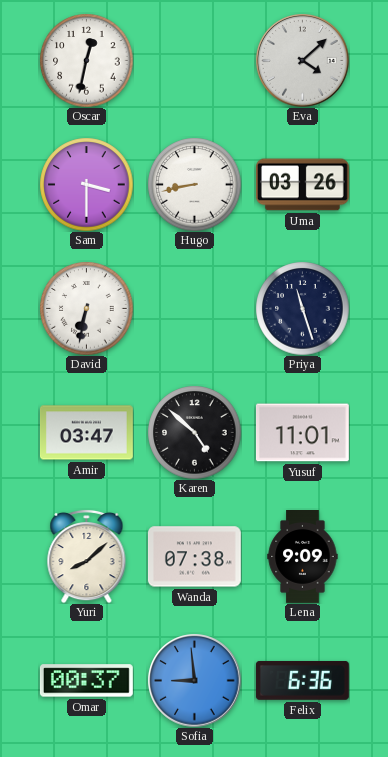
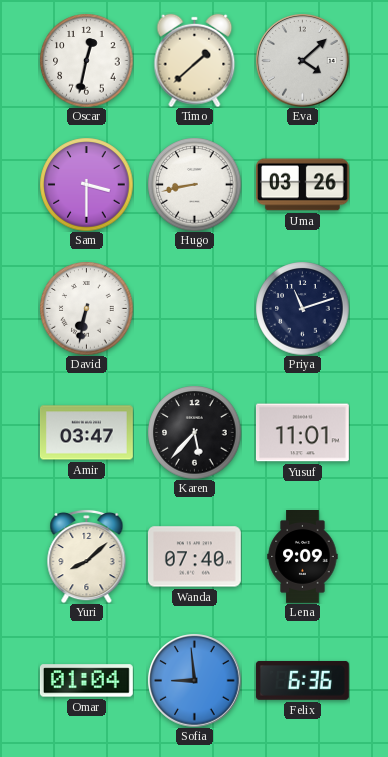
Timo: none -> 1:38
Priya: 11:27 -> 11:12
Karen: 4:52 -> 5:37
Wanda: 07:38 -> 07:40
Omar: 00:37 -> 01:04
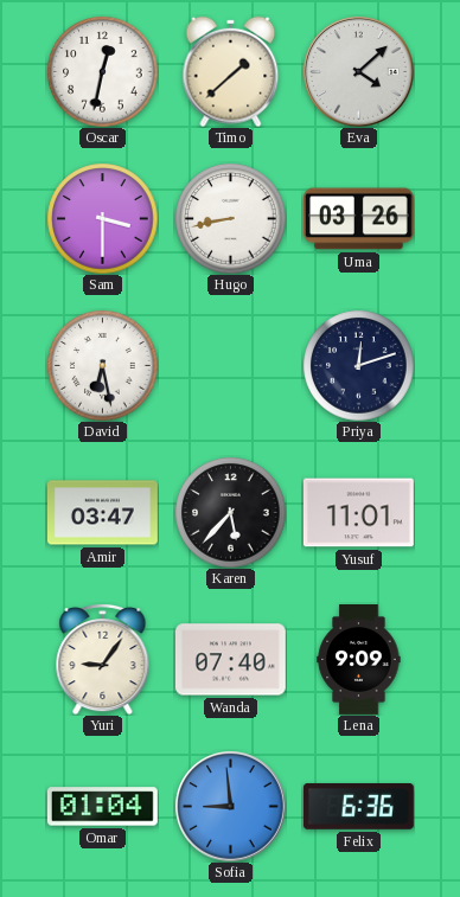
David: 6:32 -> 6:28
Priya: 11:12 -> 12:12
Yuri: 8:08 -> 9:06
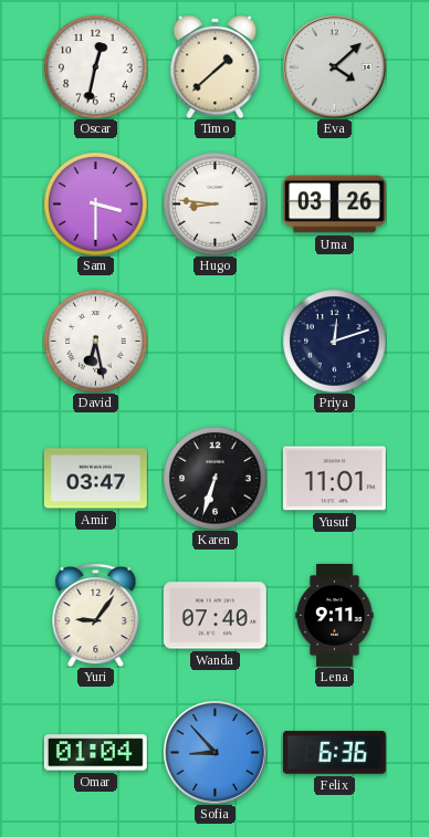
Hugo: 8:43 -> 8:46
Karen: 5:37 -> 6:33
Lena: 9:09 -> 9:11
Sofia: 8:59 -> 8:53
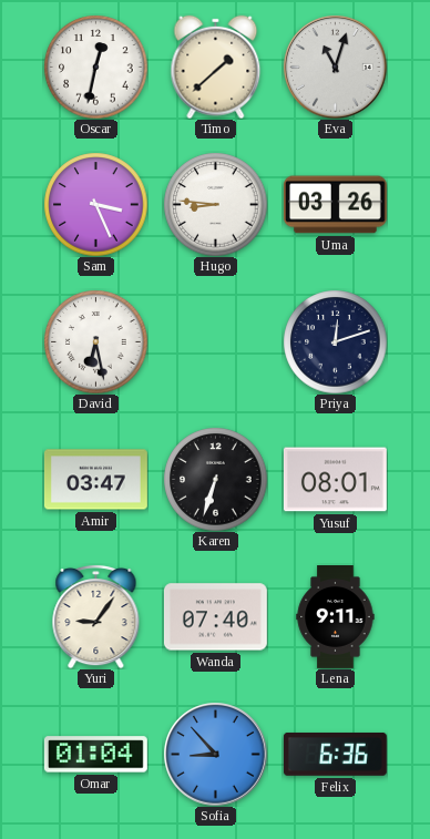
Eva: 4:08 -> 11:03
Sam: 3:30 -> 3:26
Yusuf: 11:01 -> 08:01
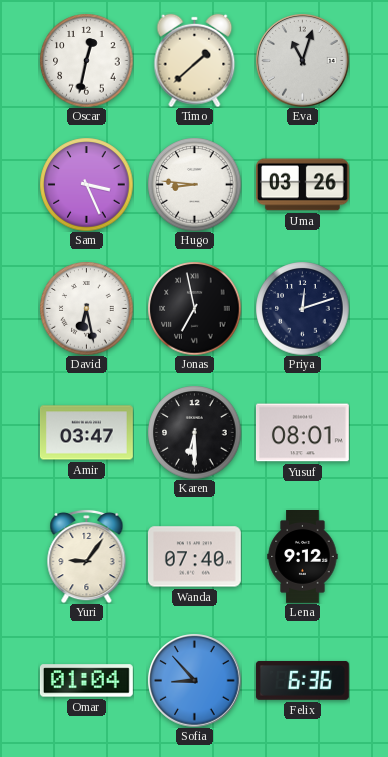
Jonas: none -> 6:58
Karen: 6:33 -> 6:30
Lena: 9:11 -> 9:12
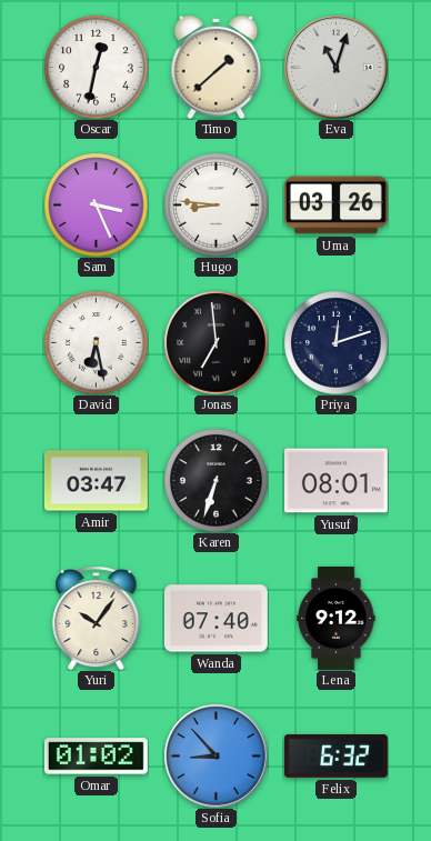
Jonas: 6:58 -> 6:59
Karen: 6:30 -> 6:33
Yuri: 9:06 -> 10:06
Omar: 01:04 -> 01:02
Felix: 6:36 -> 6:32
